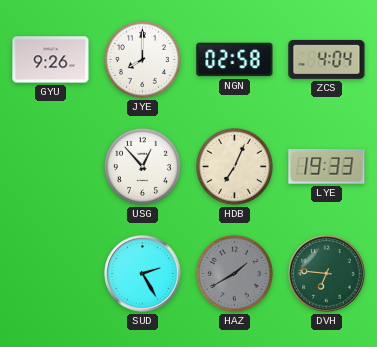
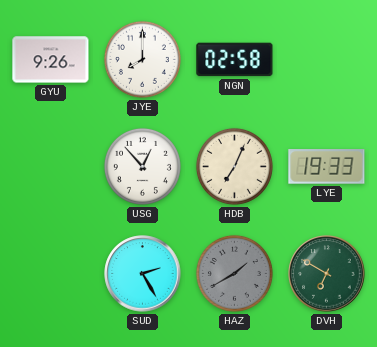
ZCS: 4:04 -> none
DVH: 6:46 -> 6:50
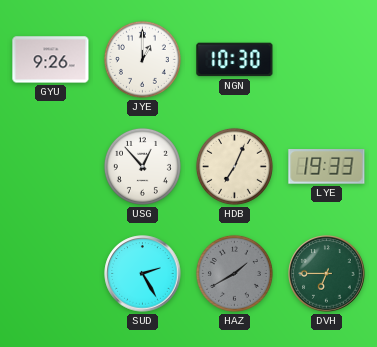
JYE: 8:00 -> 1:00
NGN: 02:58 -> 10:30
DVH: 6:50 -> 6:45
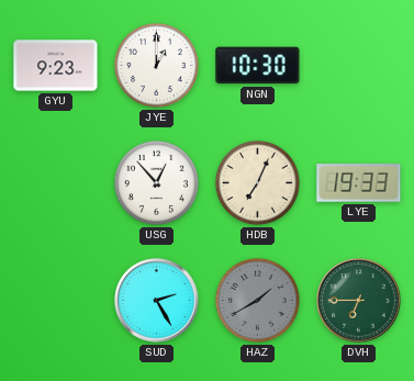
GYU: 9:26 -> 9:23
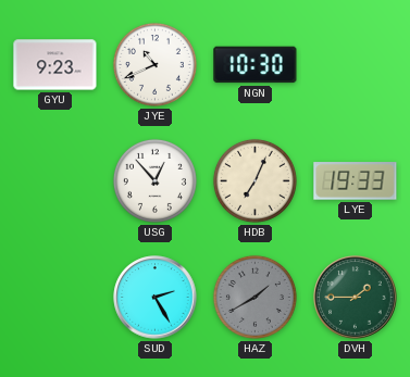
JYE: 1:00 -> 10:41
DVH: 6:45 -> 1:45
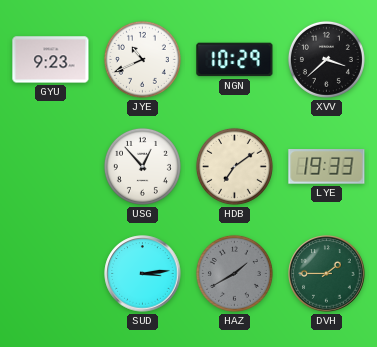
NGN: 10:30 -> 10:29
XVV: none -> 3:38
HDB: 7:04 -> 7:09
SUD: 2:25 -> 3:14
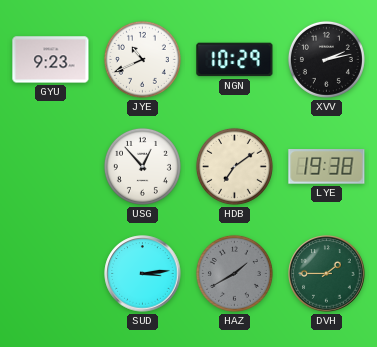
XVV: 3:38 -> 2:13
LYE: 19:33 -> 19:38
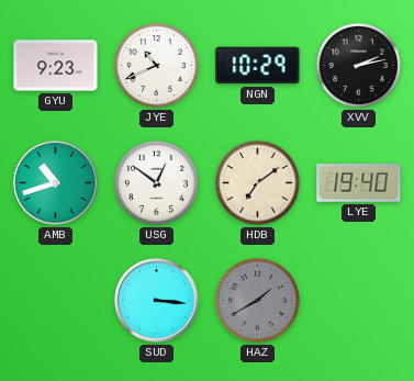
AMB: none -> 10:42
USG: 12:53 -> 12:51
LYE: 19:38 -> 19:40
SUD: 3:14 -> 3:16
DVH: 1:45 -> none
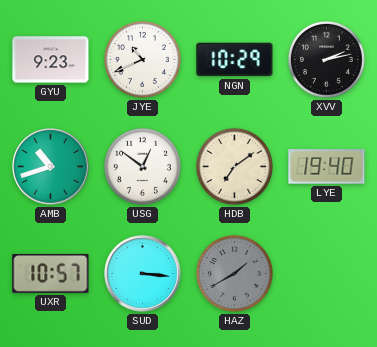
UXR: none -> 10:57
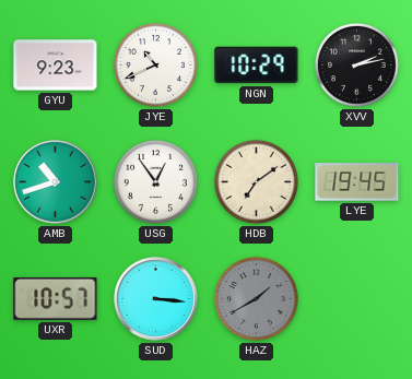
USG: 12:51 -> 12:54
LYE: 19:40 -> 19:45
